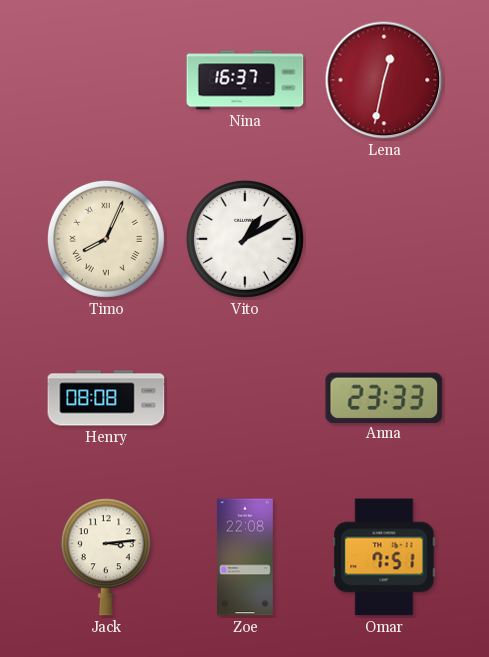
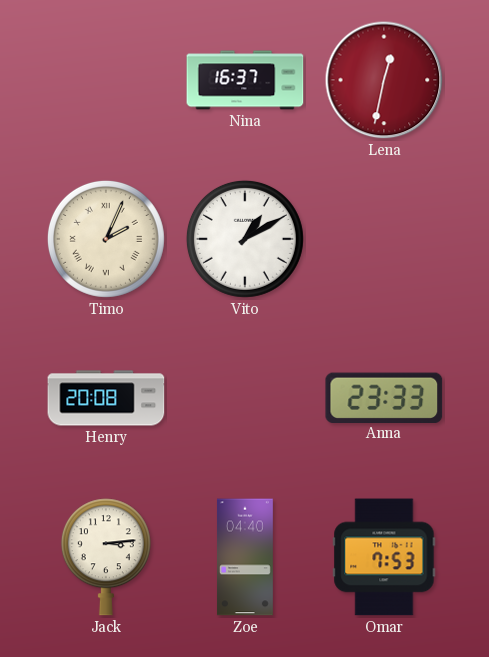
Timo: 8:04 -> 2:04
Henry: 08:08 -> 20:08
Zoe: 22:08 -> 04:40
Omar: 7:51 -> 7:53
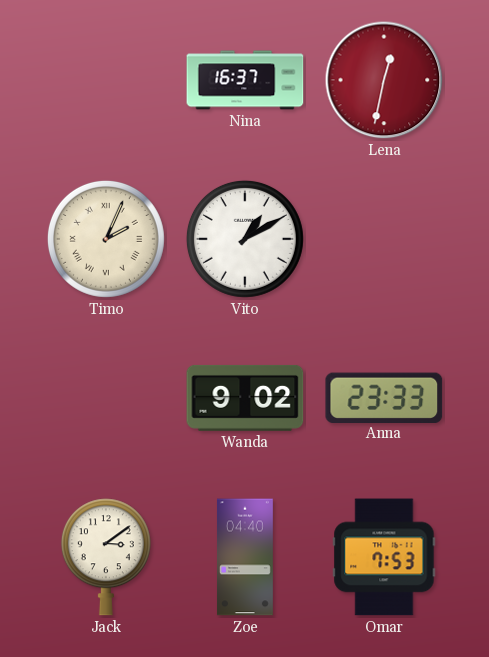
Henry: 20:08 -> none
Wanda: none -> 9:02
Jack: 3:14 -> 3:09
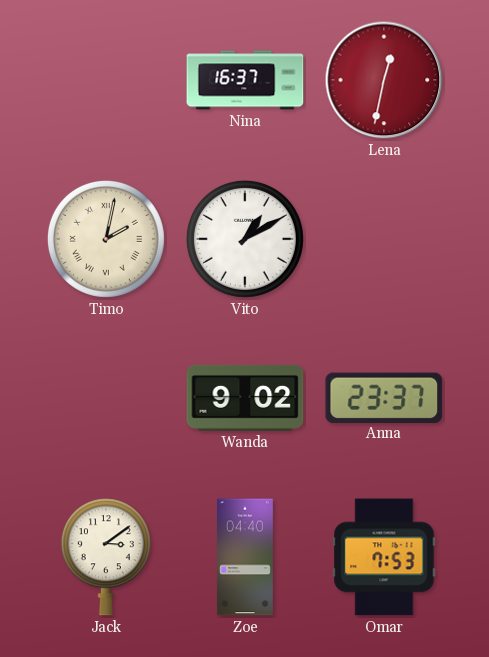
Timo: 2:04 -> 2:02
Anna: 23:33 -> 23:37
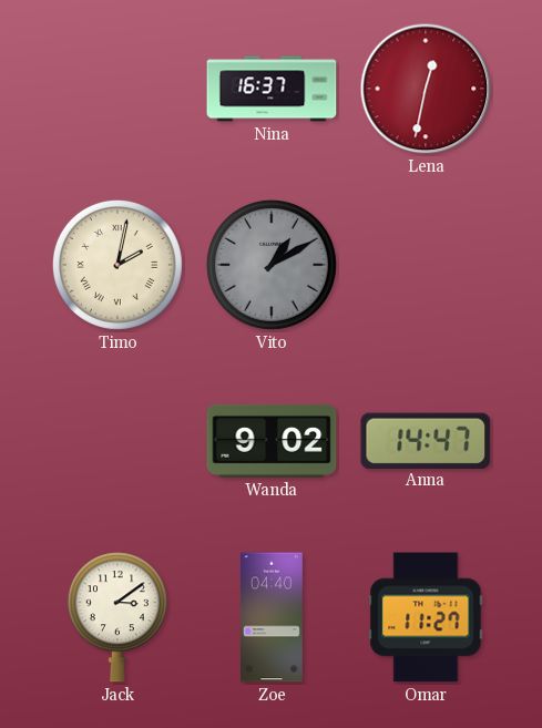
Vito dial: white -> grey
Anna: 23:37 -> 14:47
Omar: 7:53 -> 11:27
